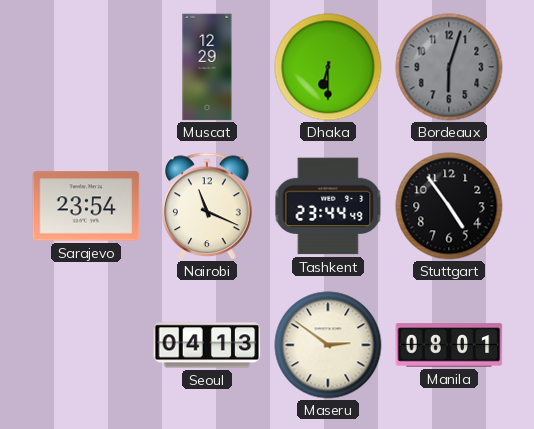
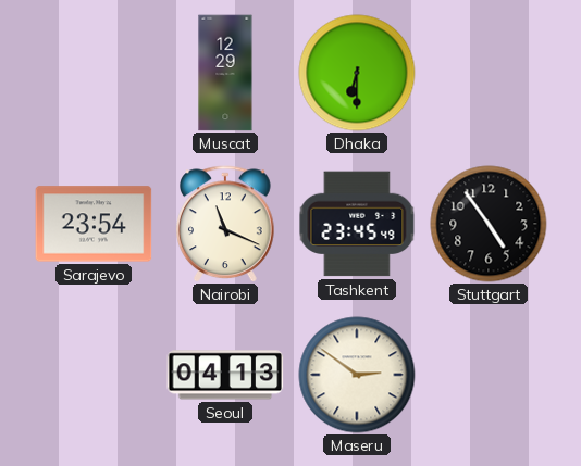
Bordeaux: 6:03 -> none
Tashkent: 23:44 -> 23:45
Manila: 08:01 -> none
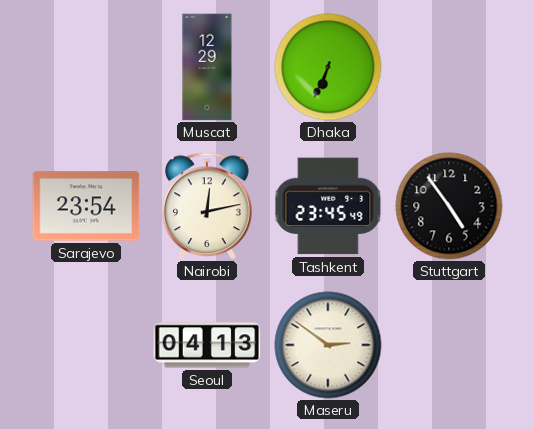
Dhaka: 6:30 -> 6:34
Nairobi: 11:19 -> 12:13
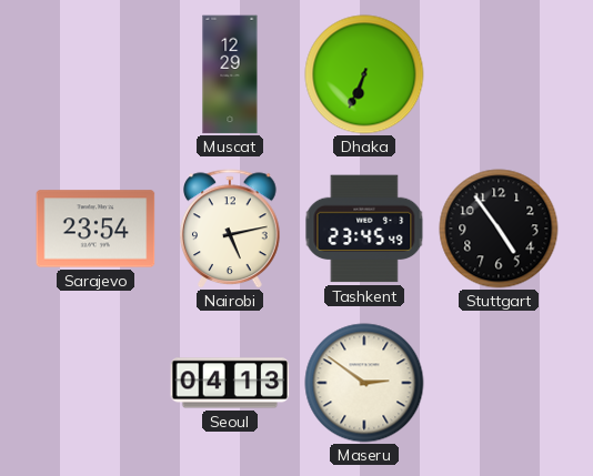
Nairobi: 12:13 -> 5:13
